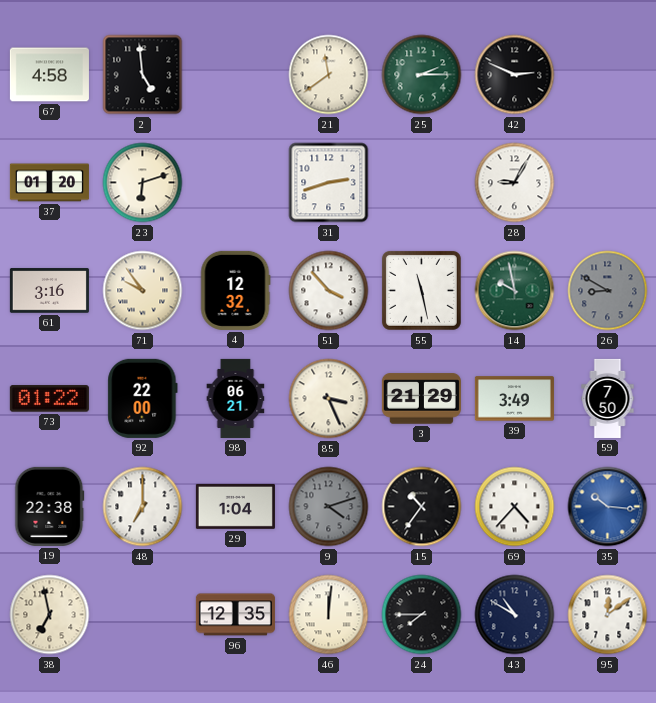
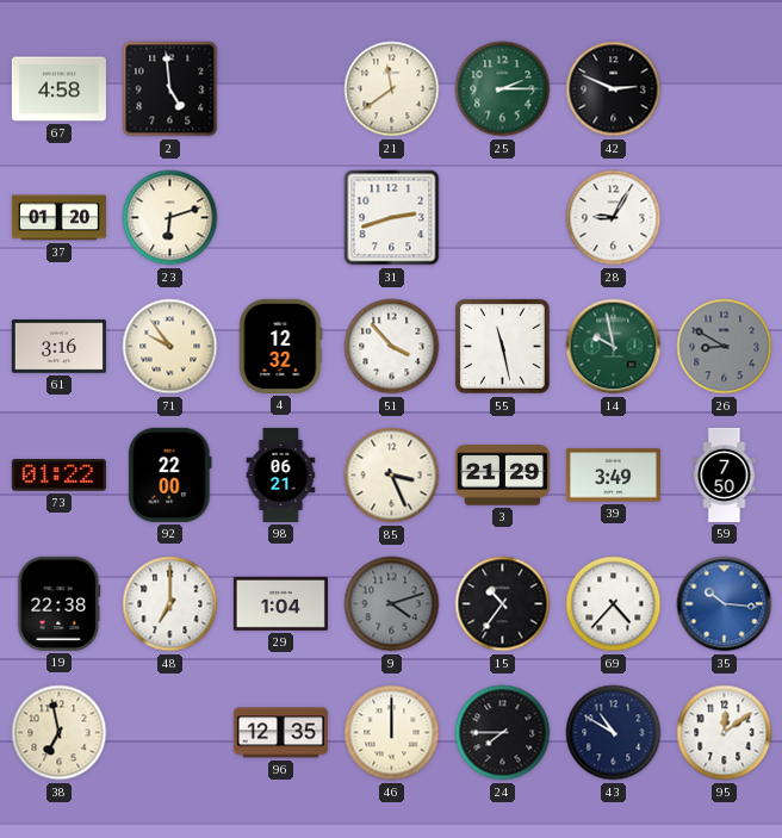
46: 12:01 -> 12:00
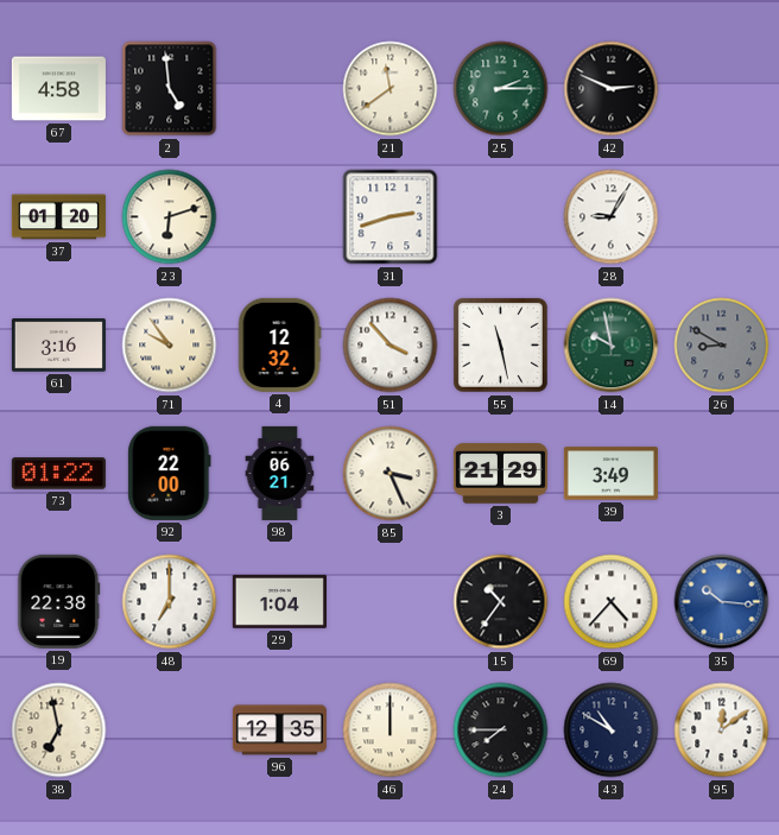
59: 7:50 -> none
9: 4:12 -> none
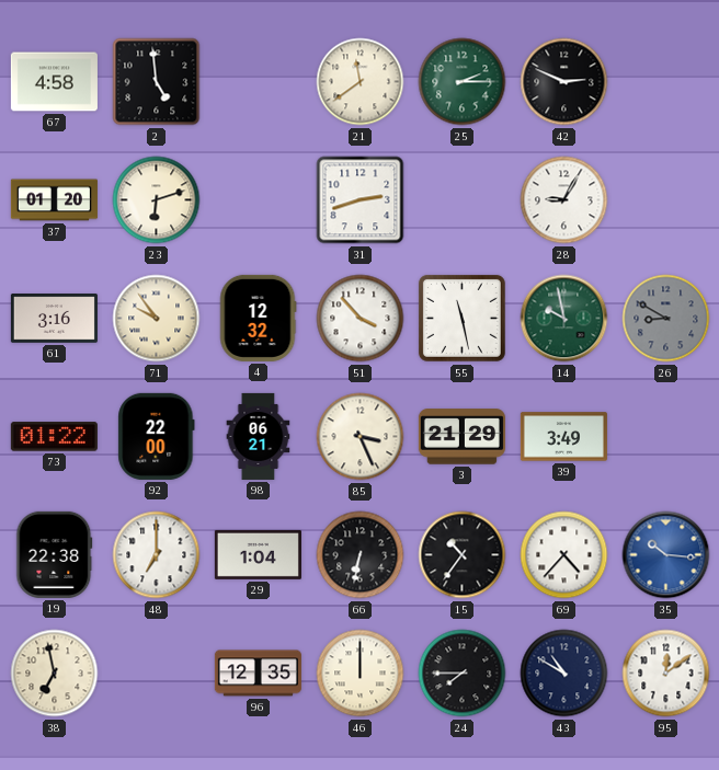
66: none -> 6:32
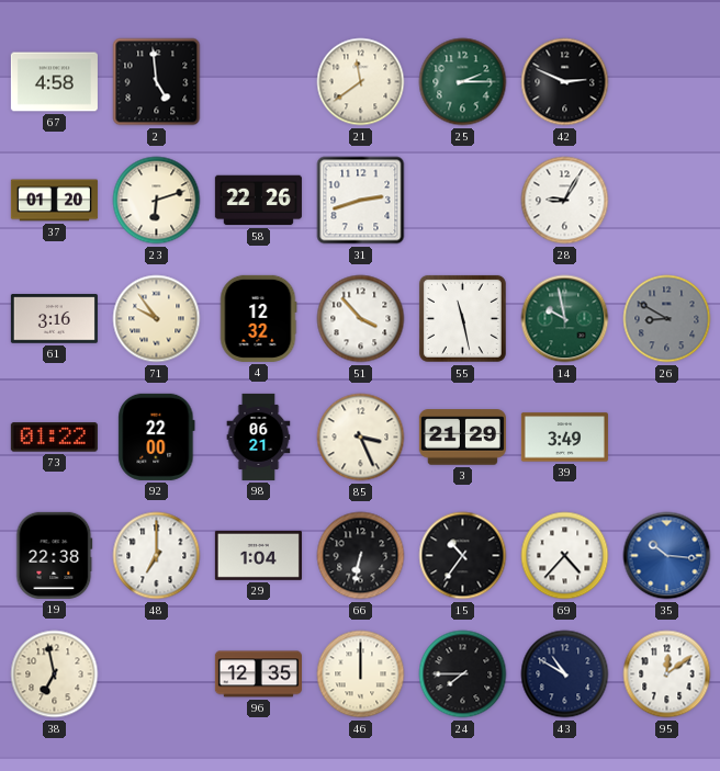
58: none -> 22:26
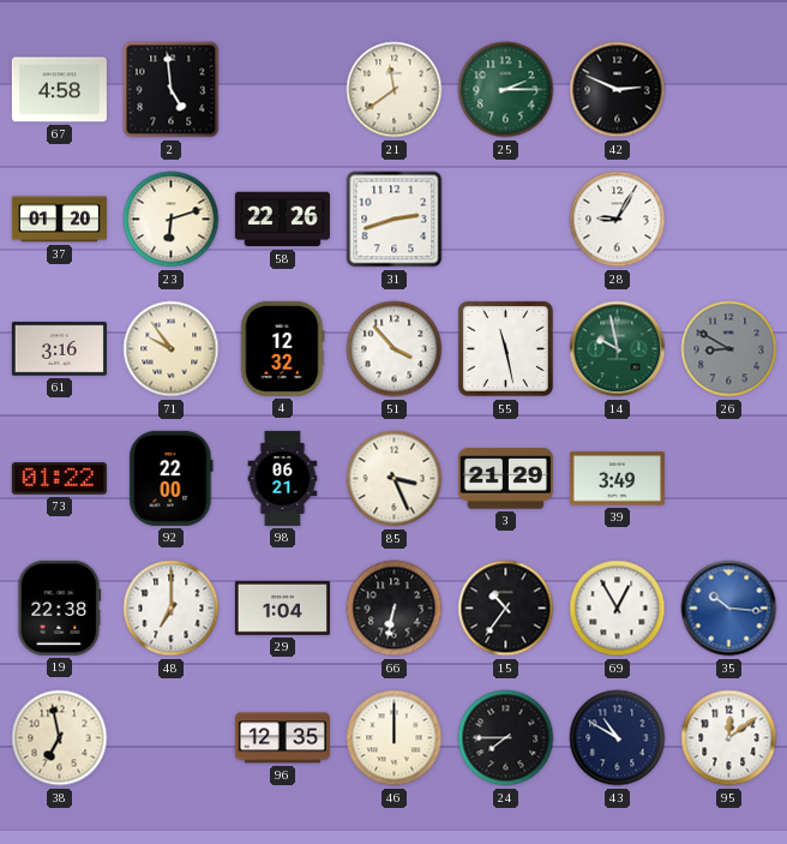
69: 4:37 -> 12:55
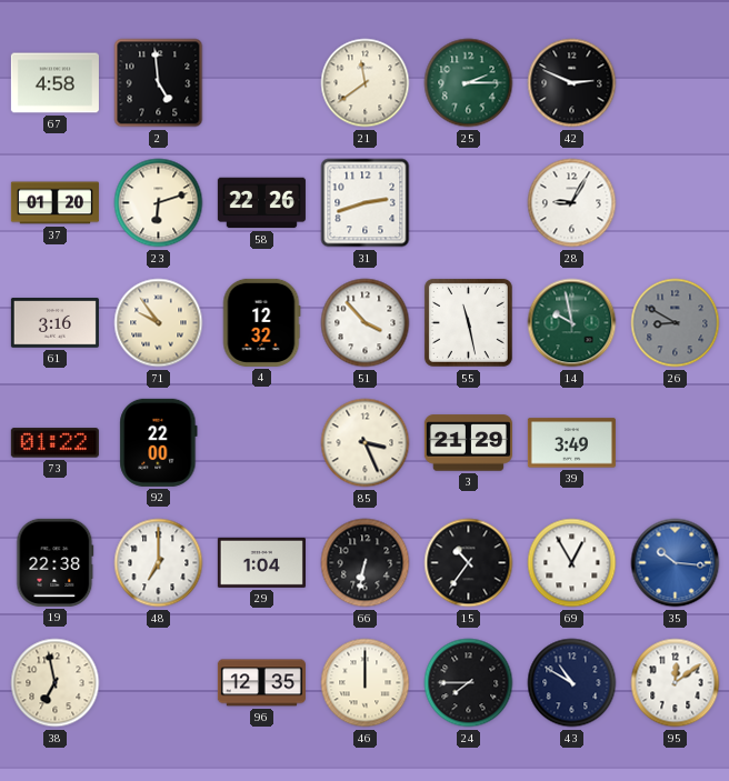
98: 06:21 -> none
